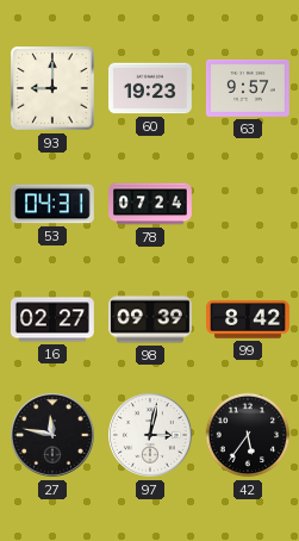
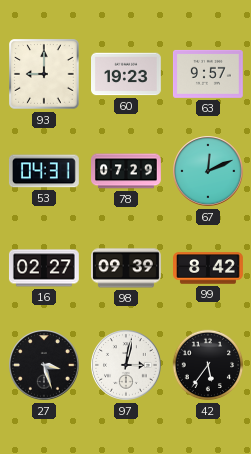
78: 07:24 -> 07:29
67: none -> 12:11
27: 11:47 -> 3:27
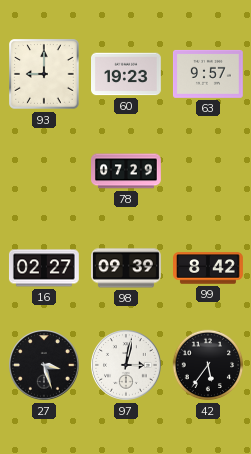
53: 04:31 -> none
67: 12:11 -> none
